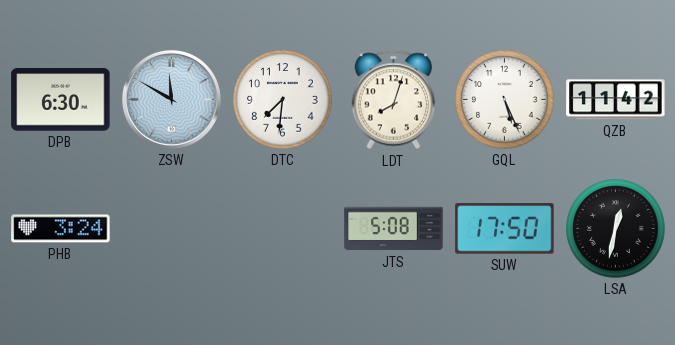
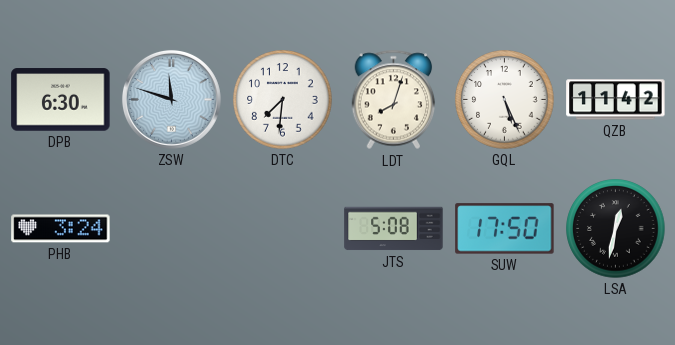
ZSW: 11:50 -> 11:48
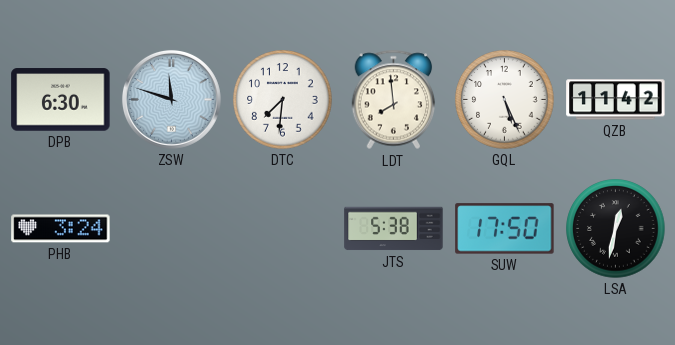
LDT: 8:03 -> 7:59
JTS: 5:08 -> 5:38
